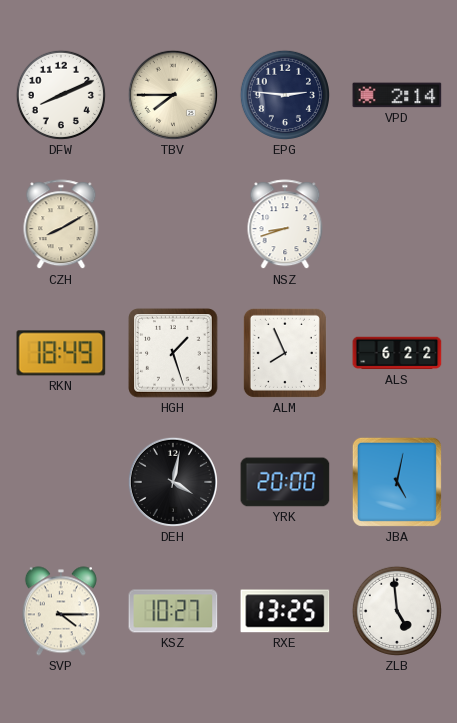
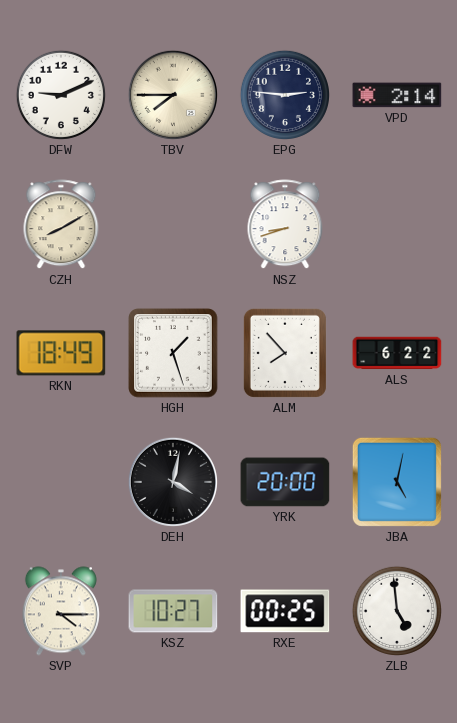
DFW: 8:11 -> 9:11
ALM: 7:56 -> 7:53
RXE: 13:25 -> 00:25
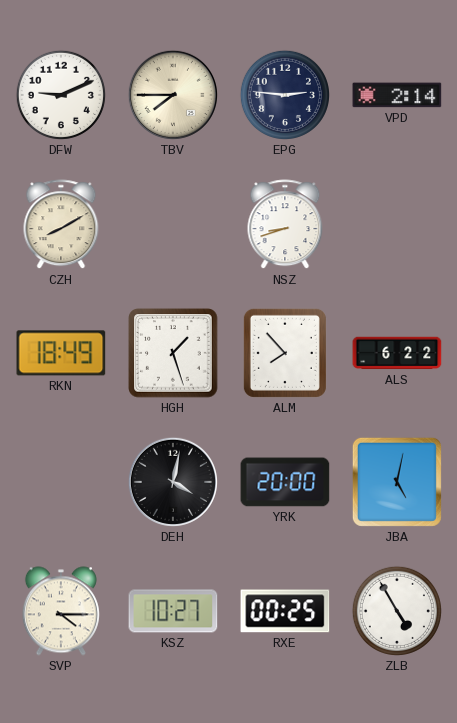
ZLB: 4:59 -> 4:55
